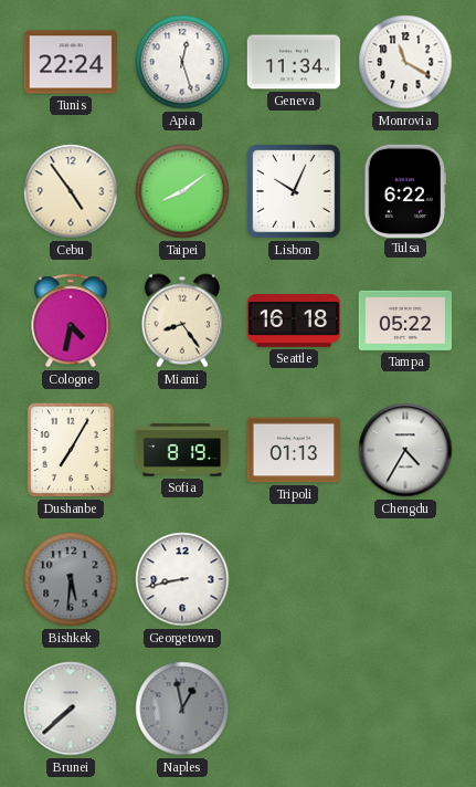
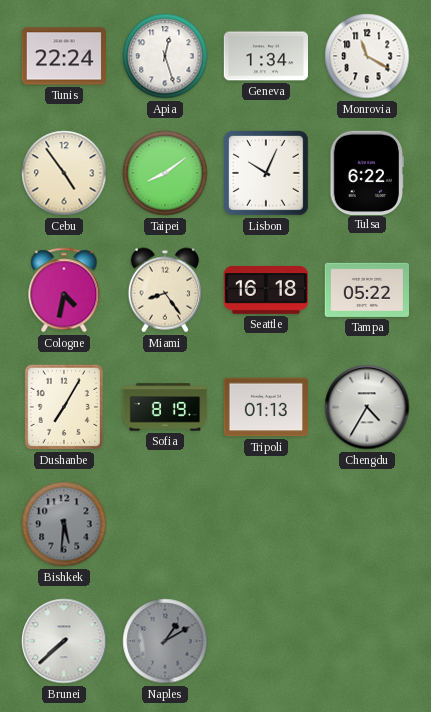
Geneva: 11:34 -> 1:34
Georgetown: 8:43 -> none
Naples: 12:58 -> 1:10
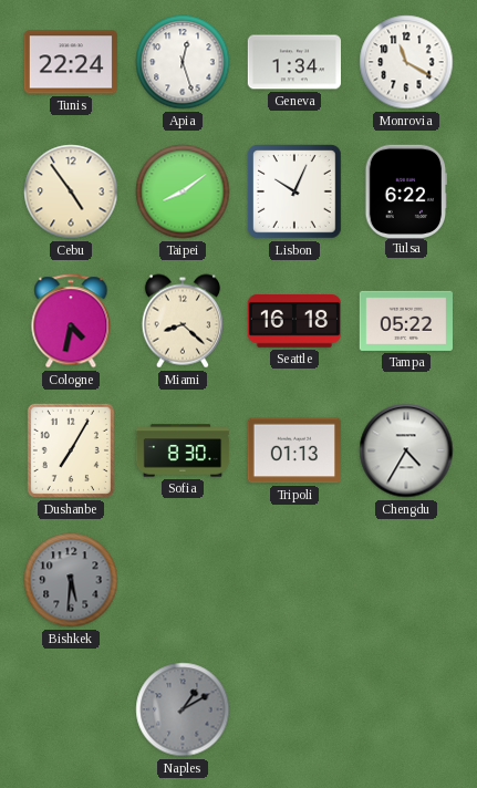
Miami: 8:24 -> 8:22
Sofia: 8:19 -> 8:30
Brunei: 7:38 -> none
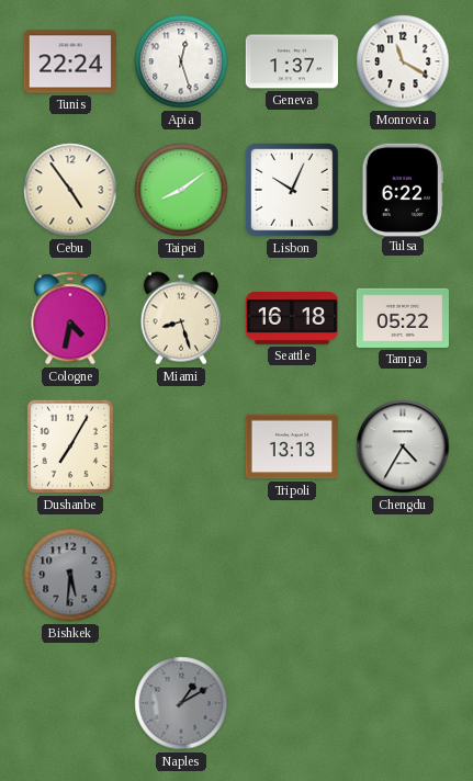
Geneva: 1:34 -> 1:37
Miami: 8:22 -> 8:27
Sofia: 8:30 -> none
Tripoli: 01:13 -> 13:13
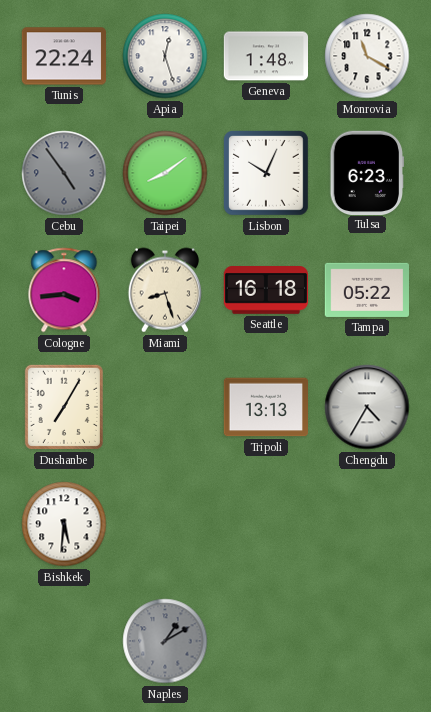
Geneva: 1:37 -> 1:48
Cebu dial: cream -> grey
Tulsa: 6:22 -> 6:23
Cologne: 4:32 -> 3:44
Bishkek dial: grey -> white
